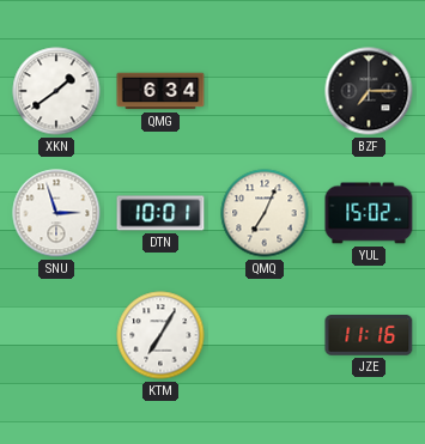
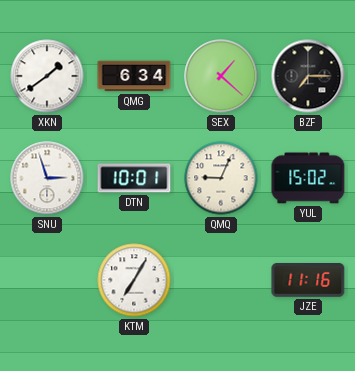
SEX: none -> 1:22
QMQ: 7:04 -> 9:04
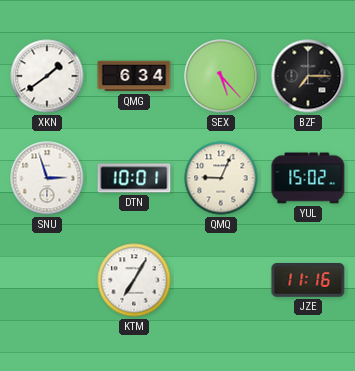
SEX: 1:22 -> 5:23
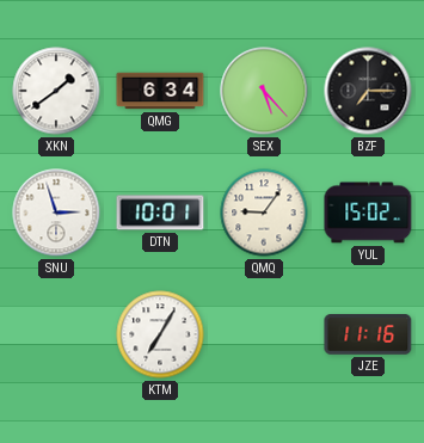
QMQ: 9:04 -> 9:06
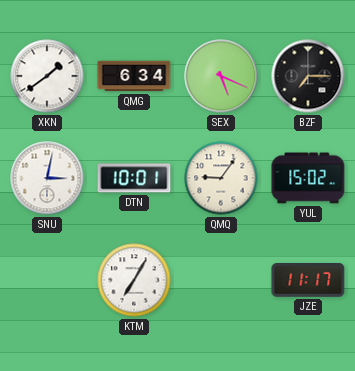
SEX: 5:23 -> 5:19
SNU: 2:57 -> 3:02
JZE: 11:16 -> 11:17
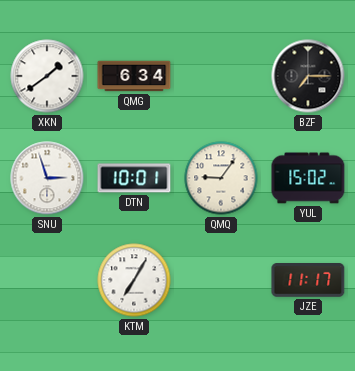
SEX: 5:19 -> none
SNU: 3:02 -> 2:57
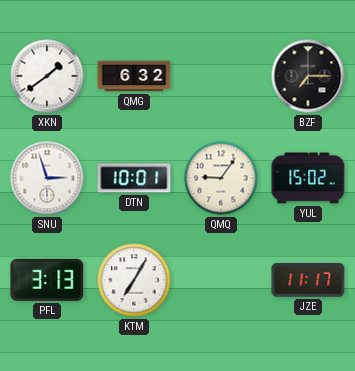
QMG: 6:34 -> 6:32
PFL: none -> 3:13
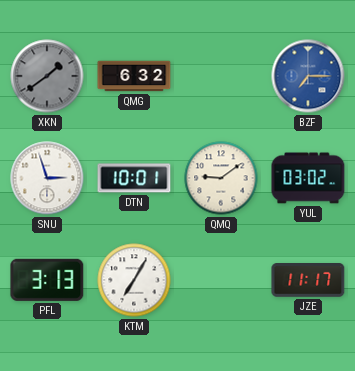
XKN dial: white -> grey
BZF dial: black -> blue
QMQ: 9:06 -> 9:09
YUL: 15:02 -> 03:02
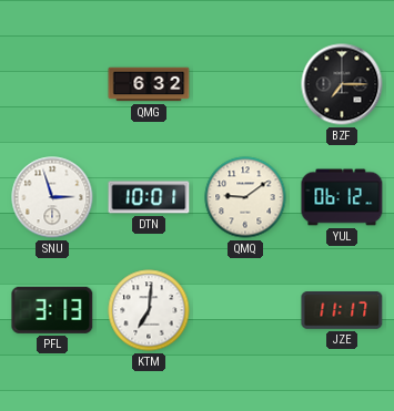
XKN: 1:39 -> none
BZF dial: blue -> black
YUL: 03:02 -> 06:12
KTM: 7:05 -> 7:01
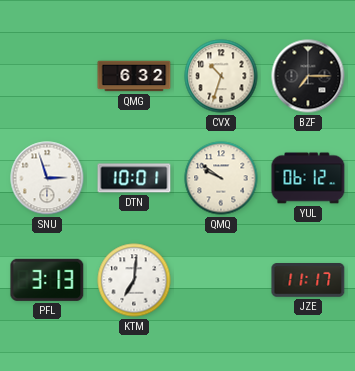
CVX: none -> 10:33
QMQ: 9:09 -> 9:51
